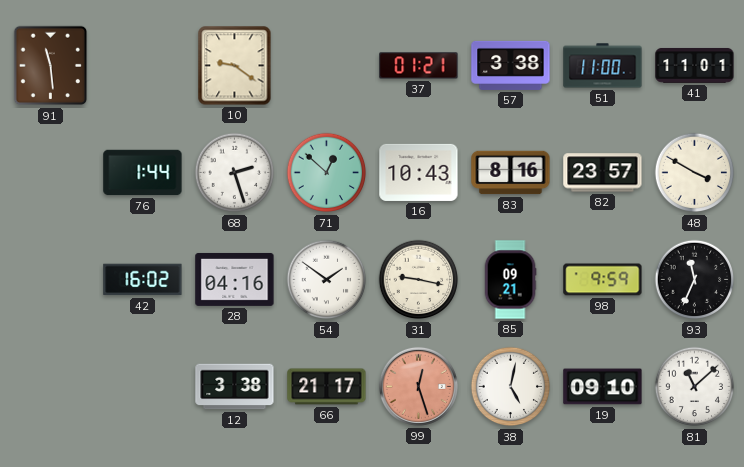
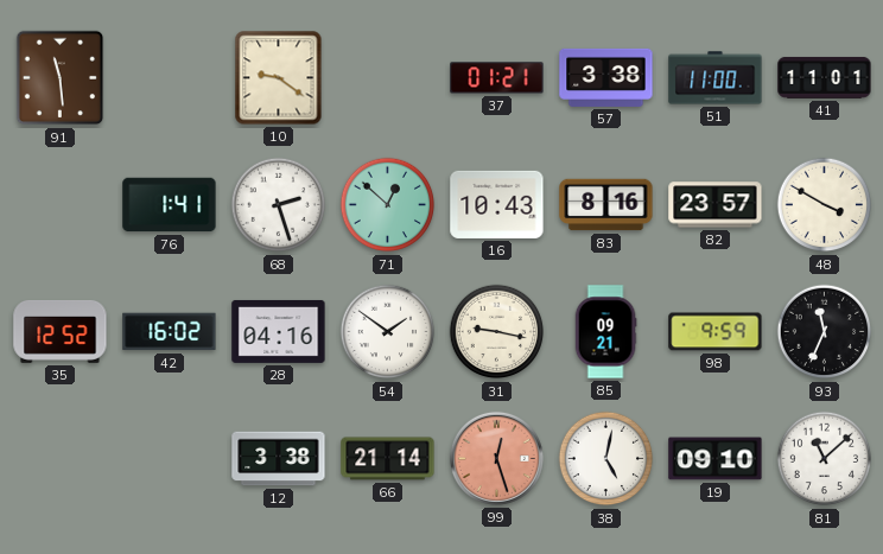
76: 1:44 -> 1:41
35: none -> 12:52
66: 21:17 -> 21:14
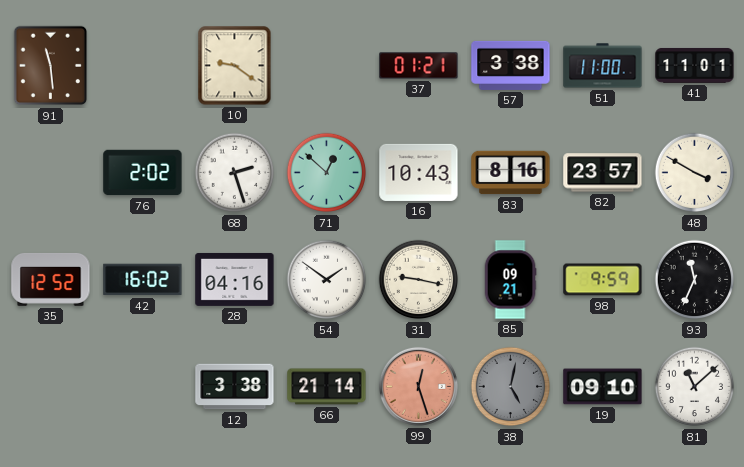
76: 1:41 -> 2:02
38 dial: white -> grey
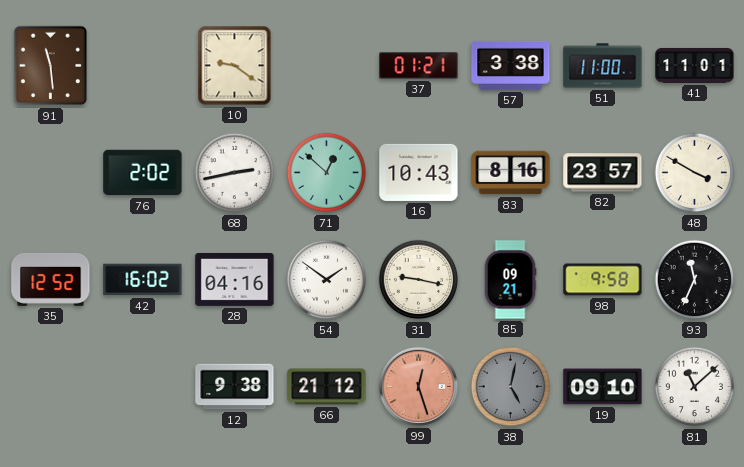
68: 2:27 -> 2:43
98: 9:59 -> 9:58
12: 3:38 -> 9:38
66: 21:14 -> 21:12
